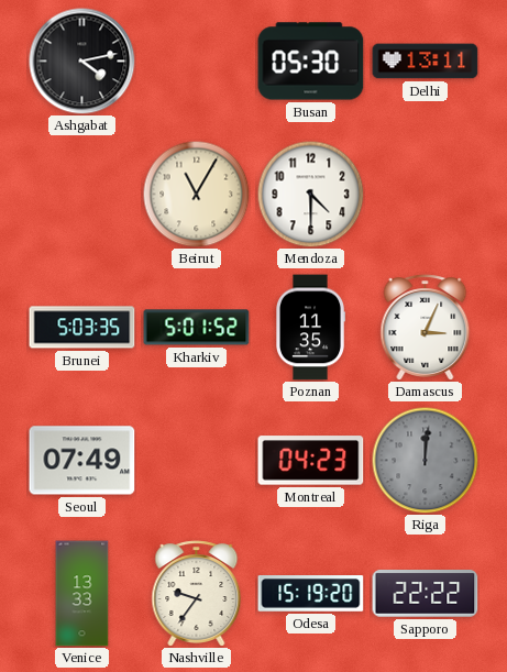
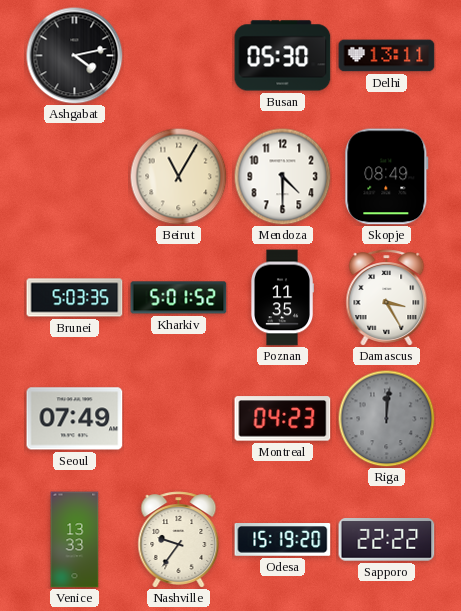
Skopje: none -> 08:49
Damascus: 3:04 -> 3:25
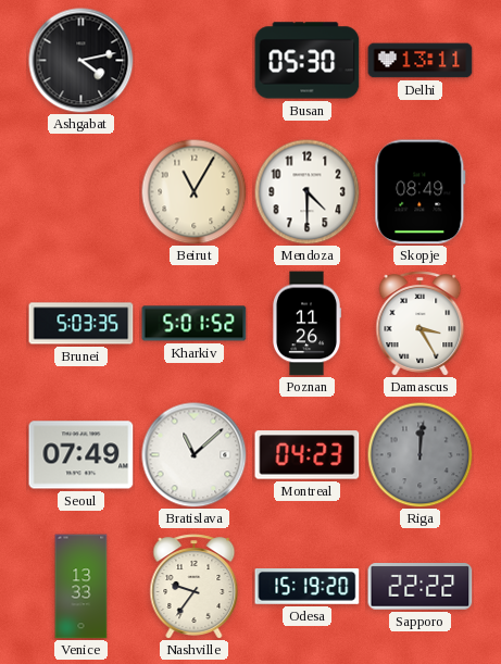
Poznan: 11:35 -> 11:26
Bratislava: none -> 11:08
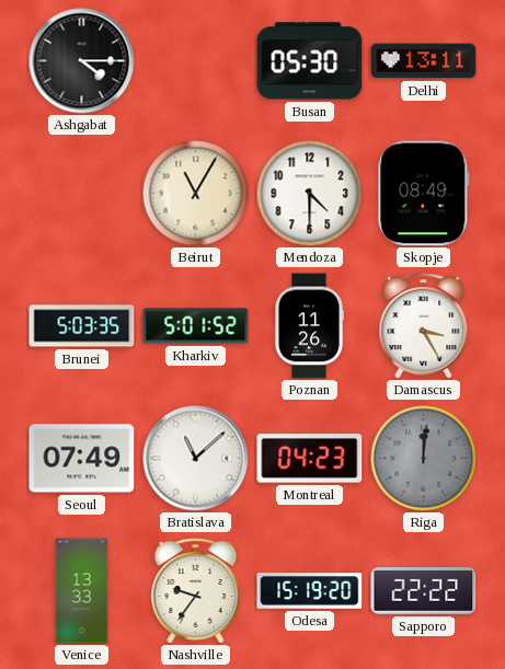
Ashgabat: 4:13 -> 4:15
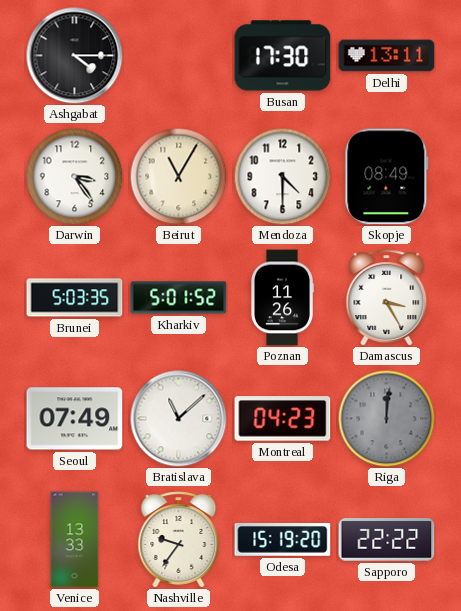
Busan: 05:30 -> 17:30
Darwin: none -> 3:24
